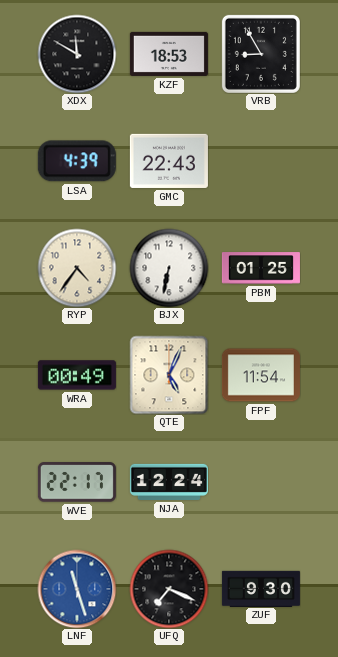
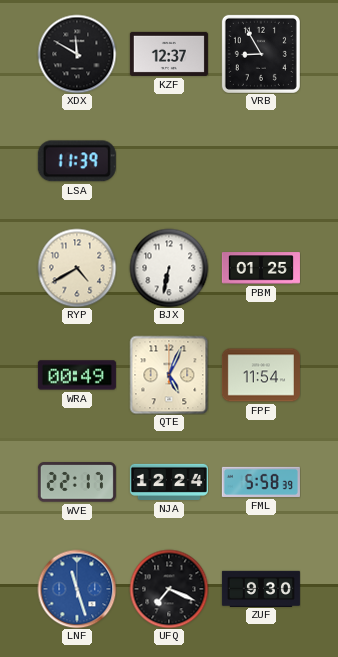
KZF: 18:53 -> 12:37
LSA: 4:39 -> 11:39
GMC: 22:43 -> none
RYP: 4:36 -> 4:40
FML: none -> 5:58
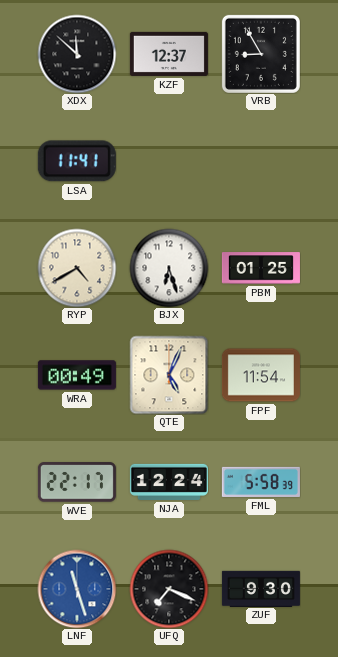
XDX: 11:50 -> 11:52
LSA: 11:39 -> 11:41
BJX: 6:32 -> 6:27
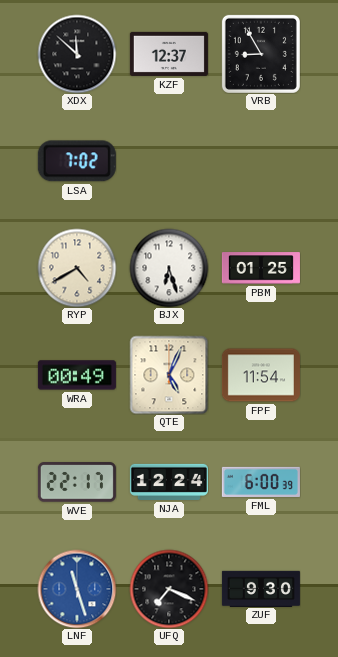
LSA: 11:41 -> 7:02
FML: 5:58 -> 6:00
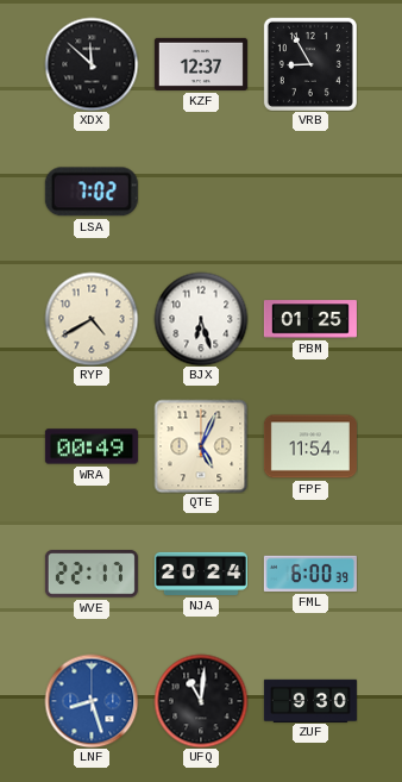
NJA: 12:24 -> 20:24
LNF: 11:27 -> 8:27
UFQ: 7:19 -> 11:01
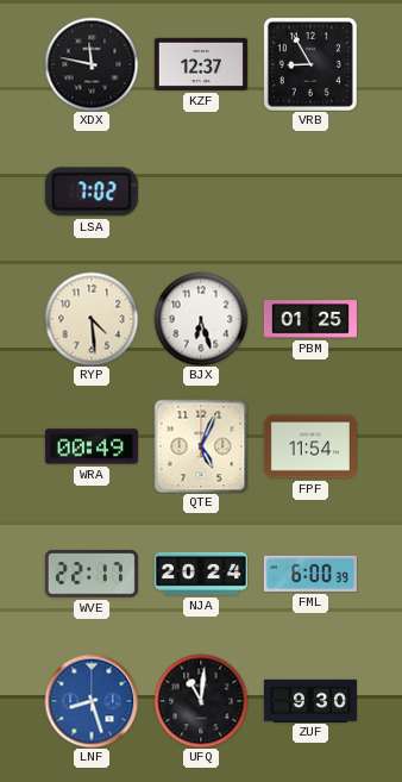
XDX: 11:52 -> 11:47
RYP: 4:40 -> 4:29
